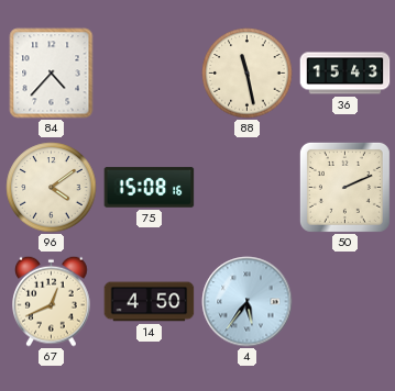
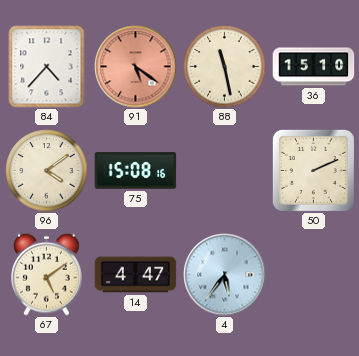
91: none -> 5:21
36: 15:43 -> 15:10
67: 12:41 -> 5:09
14: 4:50 -> 4:47
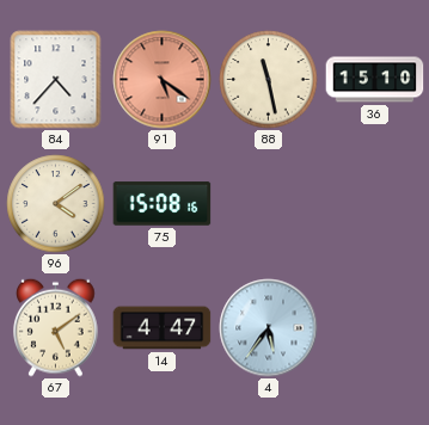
50: 2:11 -> none
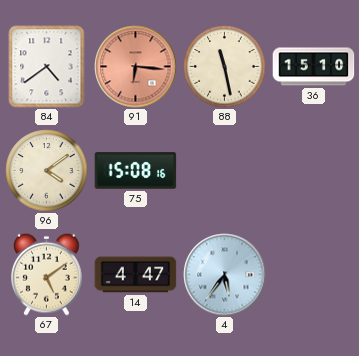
84: 4:37 -> 4:39
91: 5:21 -> 6:16
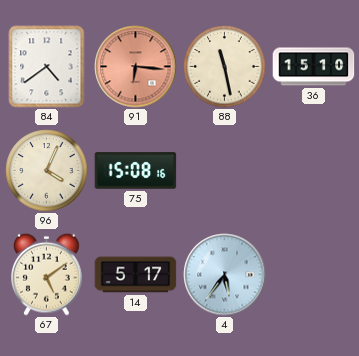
96: 4:09 -> 4:04
14: 4:47 -> 5:17
